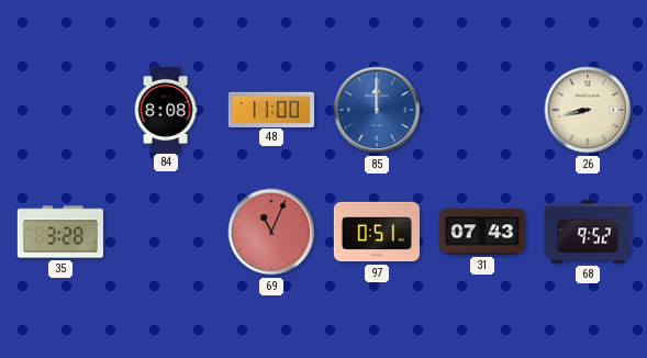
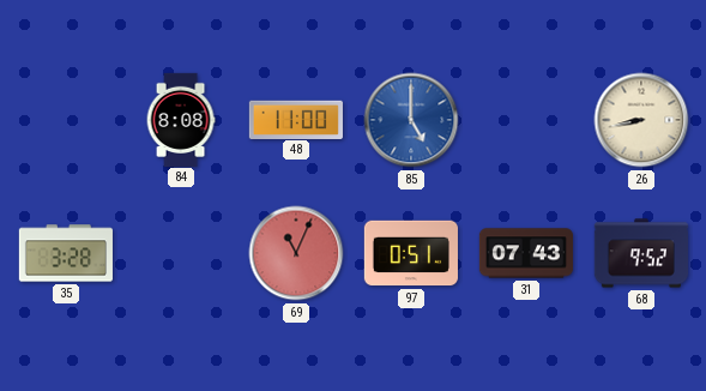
85: 12:00 -> 5:00
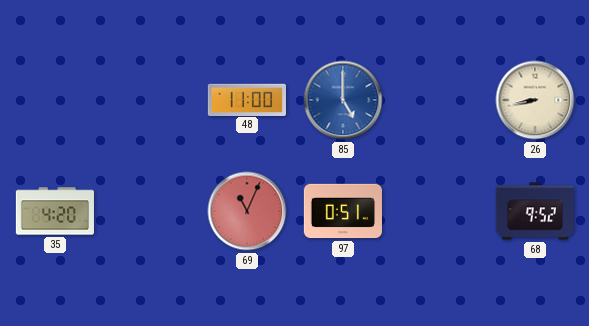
84: 8:08 -> none
35: 3:28 -> 4:20
31: 07:43 -> none
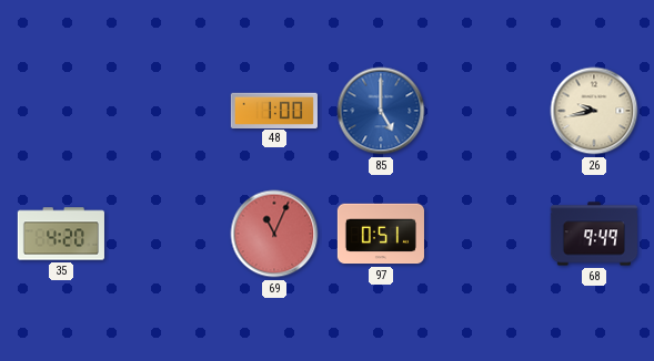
48: 11:00 -> 1:00
26: 8:43 -> 9:43
68: 9:52 -> 9:49
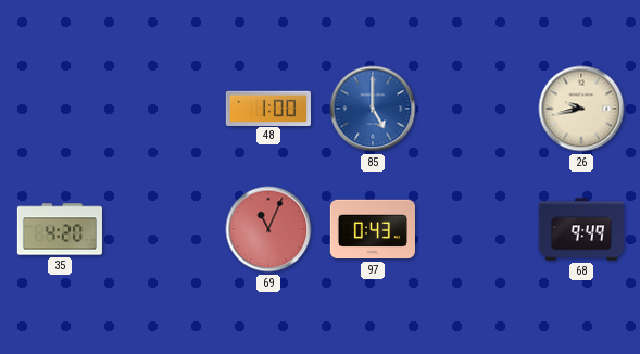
97: 0:51 -> 0:43
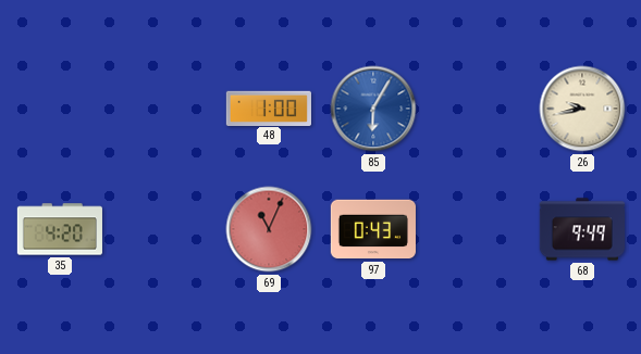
85: 5:00 -> 6:05
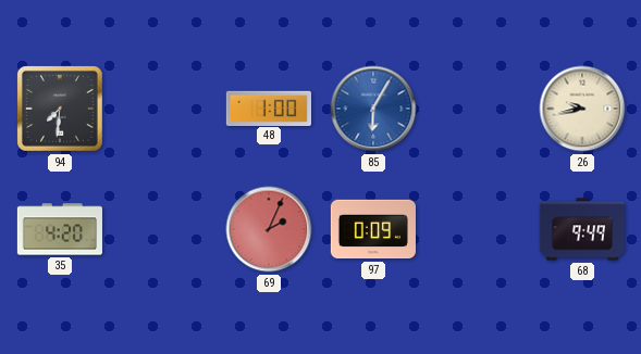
94: none -> 7:31
69: 11:04 -> 2:04
97: 0:43 -> 0:09
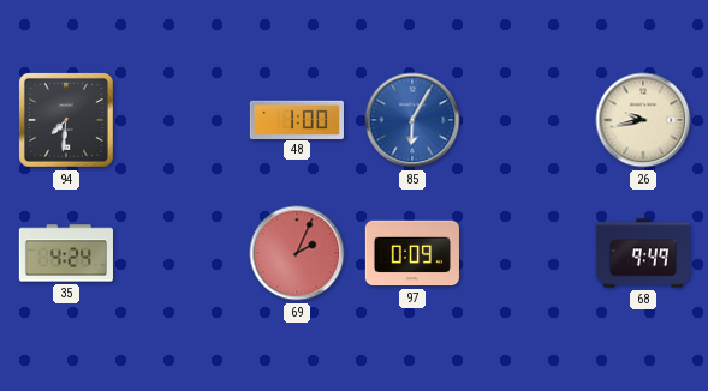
35: 4:20 -> 4:24
